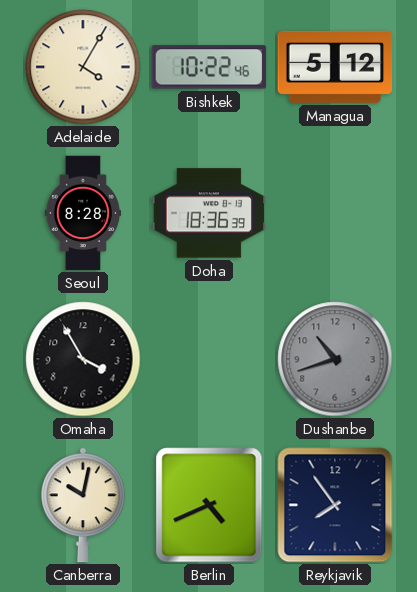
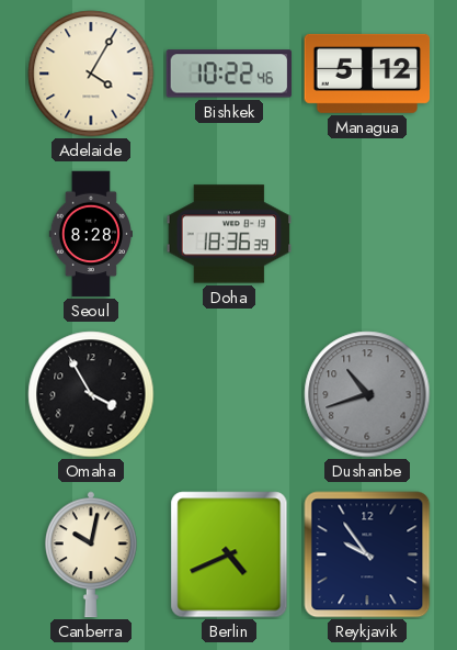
Reykjavik: 7:54 -> 9:54
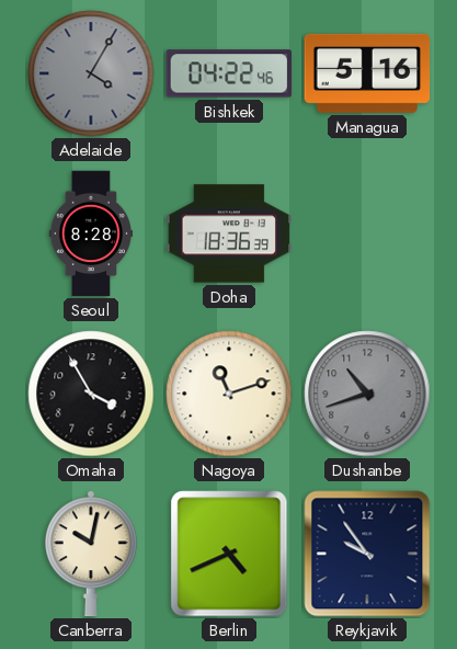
Adelaide dial: cream -> grey
Bishkek: 10:22 -> 04:22
Managua: 5:12 -> 5:16
Nagoya: none -> 11:12
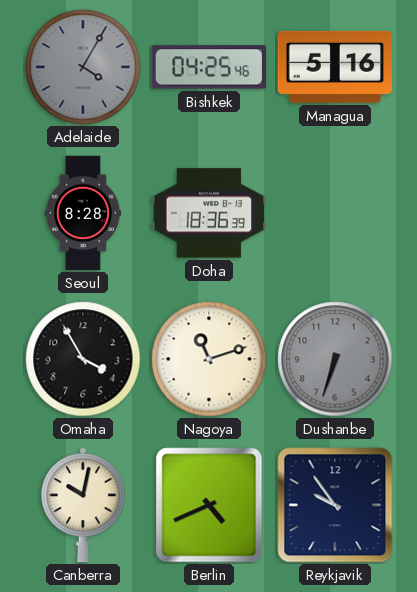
Bishkek: 04:22 -> 04:25
Dushanbe: 10:42 -> 6:33
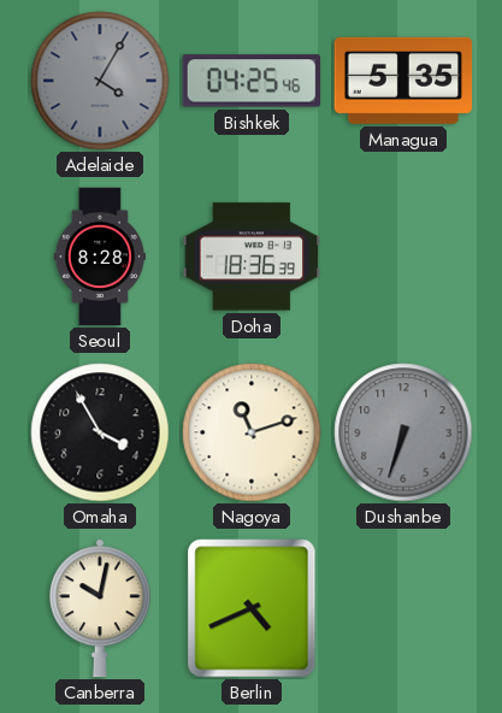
Managua: 5:16 -> 5:35
Reykjavik: 9:54 -> none
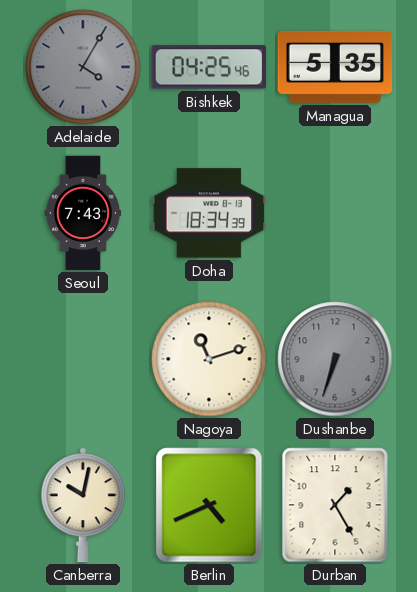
Seoul: 8:28 -> 7:43
Doha: 18:36 -> 18:34
Omaha: 3:55 -> none
Durban: none -> 1:25
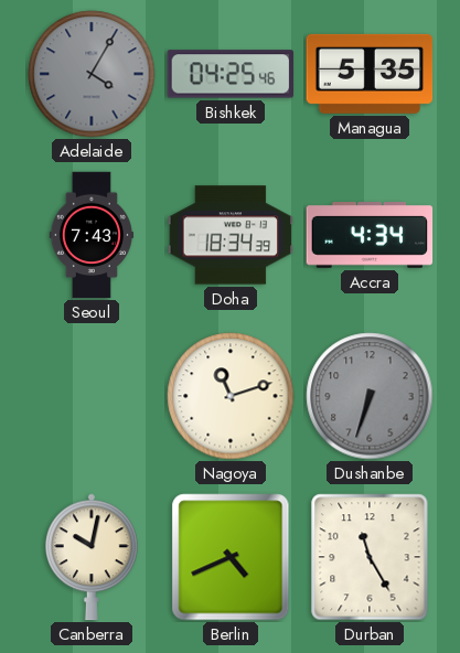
Accra: none -> 4:34
Durban: 1:25 -> 11:25
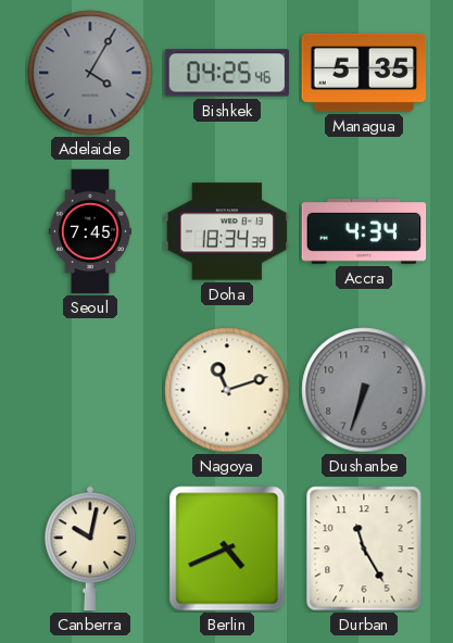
Seoul: 7:43 -> 7:45
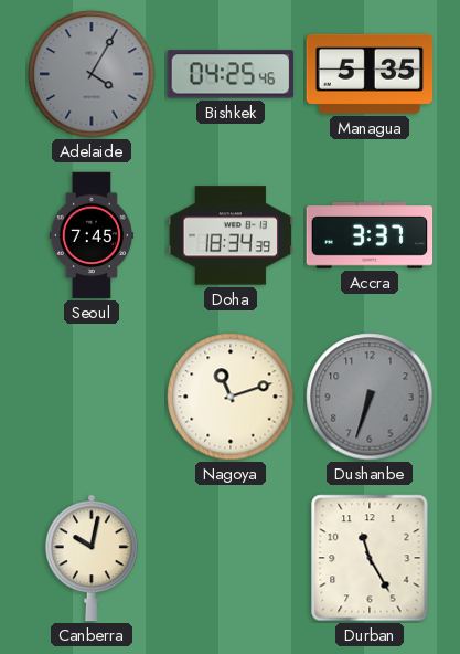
Accra: 4:34 -> 3:37
Berlin: 4:41 -> none
